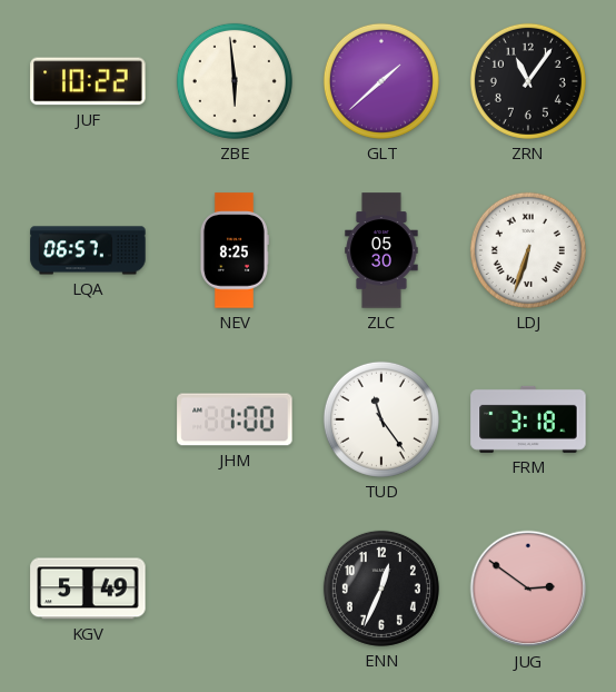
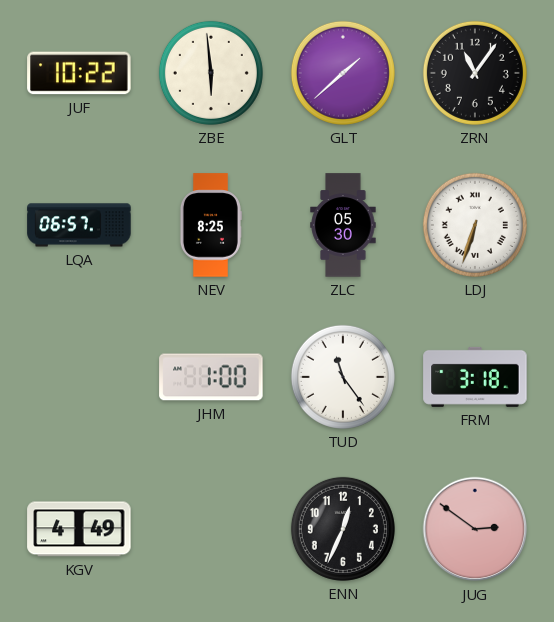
KGV: 5:49 -> 4:49
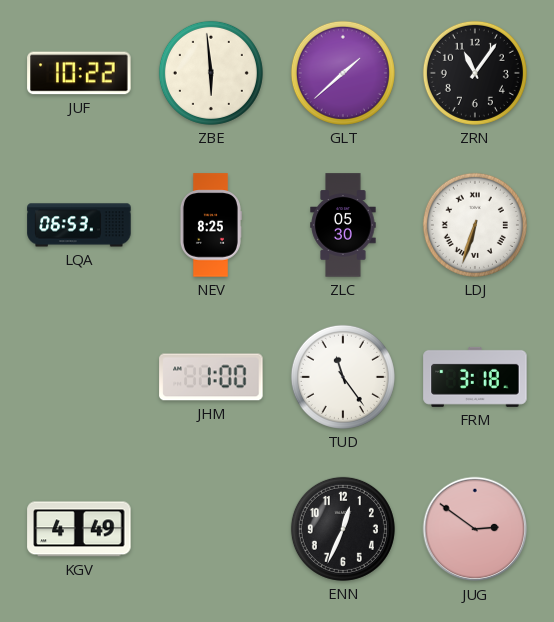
LQA: 06:57 -> 06:53
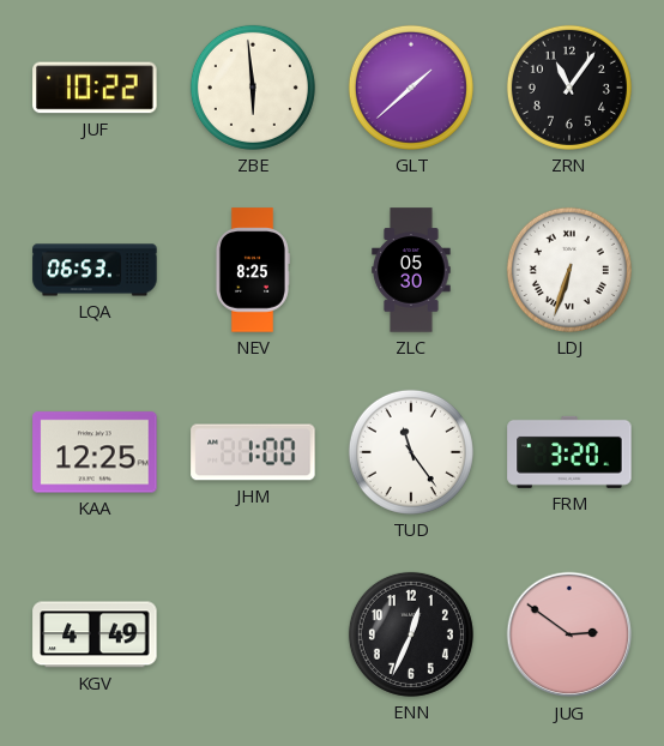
KAA: none -> 12:25
FRM: 3:18 -> 3:20
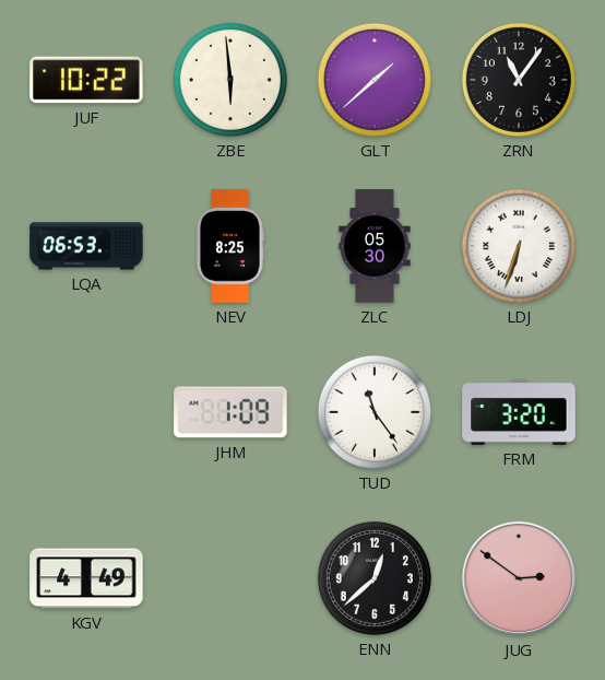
KAA: 12:25 -> none
JHM: 1:00 -> 1:09
ENN: 12:34 -> 12:38
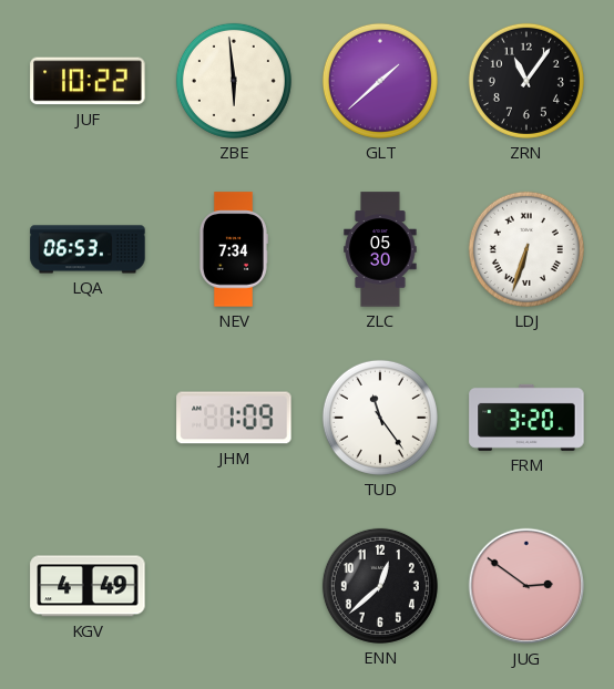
NEV: 8:25 -> 7:34
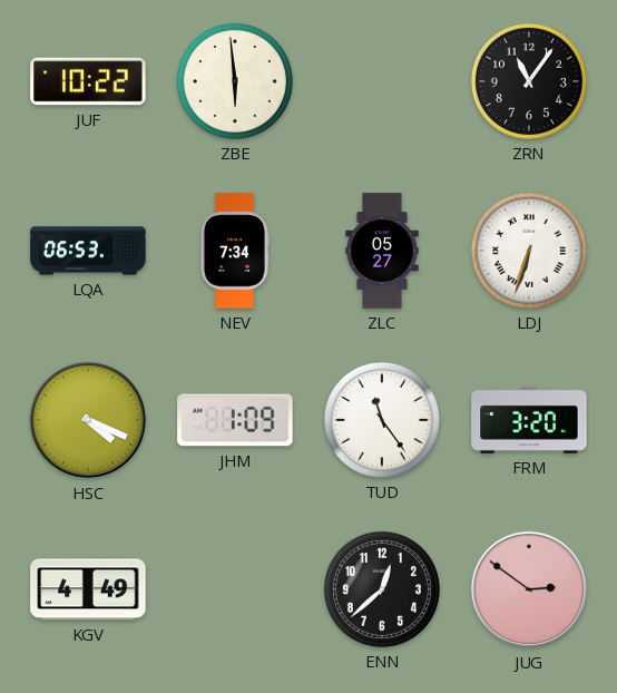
GLT: 1:38 -> none
ZLC: 05:30 -> 05:27
HSC: none -> 4:19
